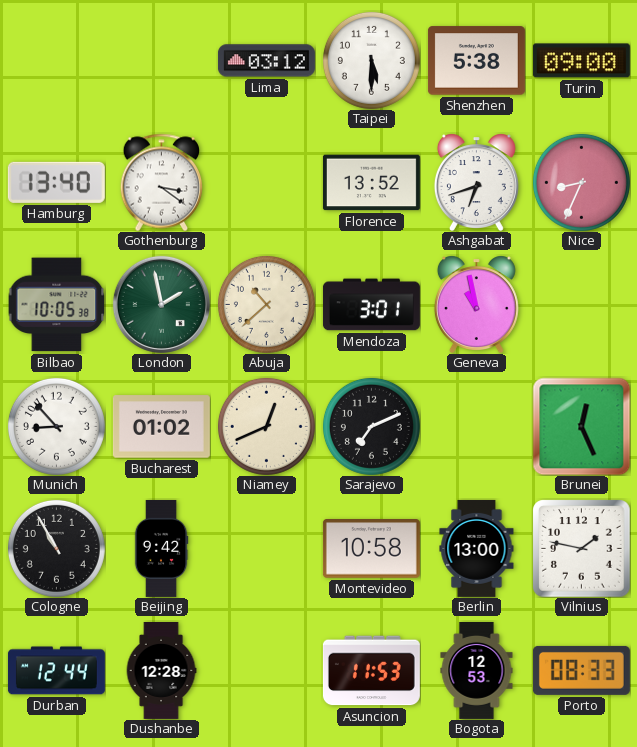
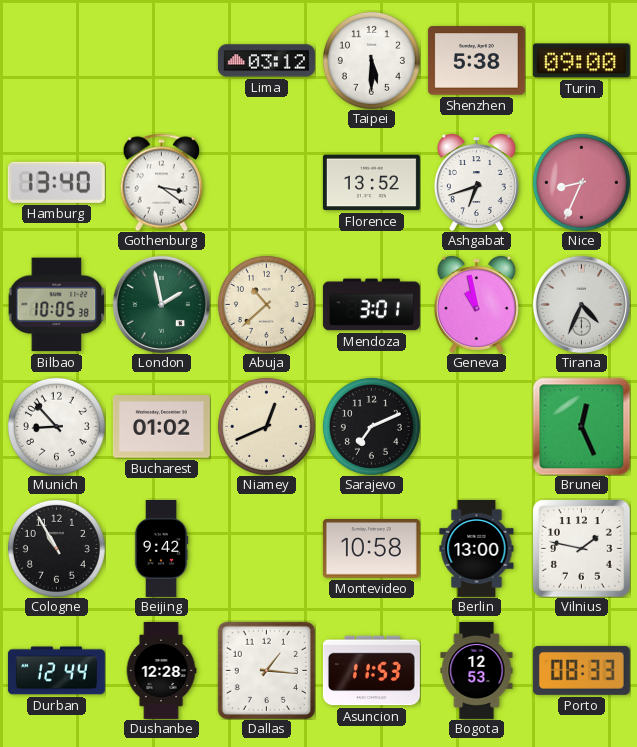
Tirana: none -> 4:34
Dallas: none -> 1:16
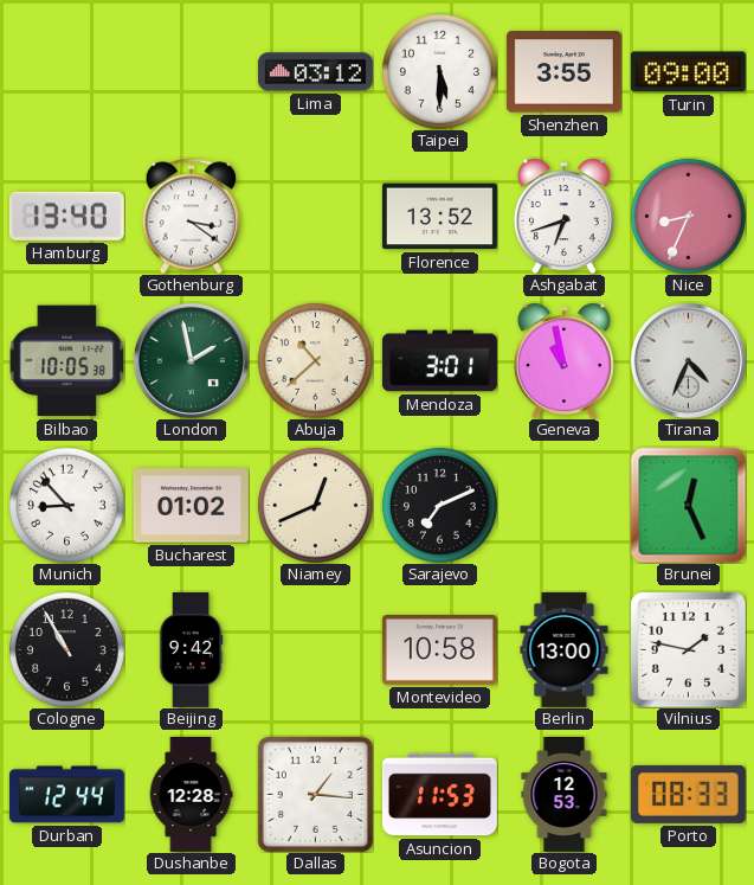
Shenzhen: 5:38 -> 3:55
